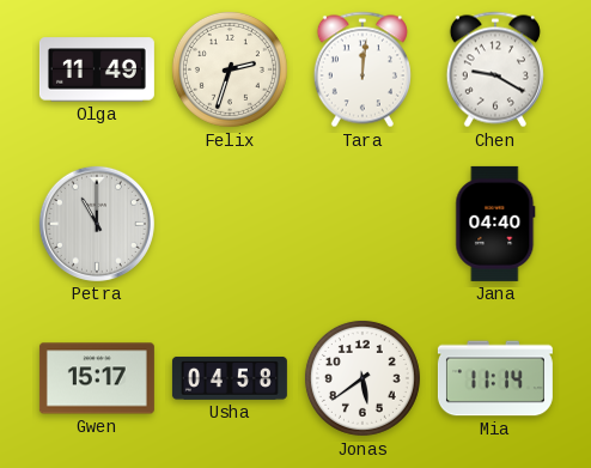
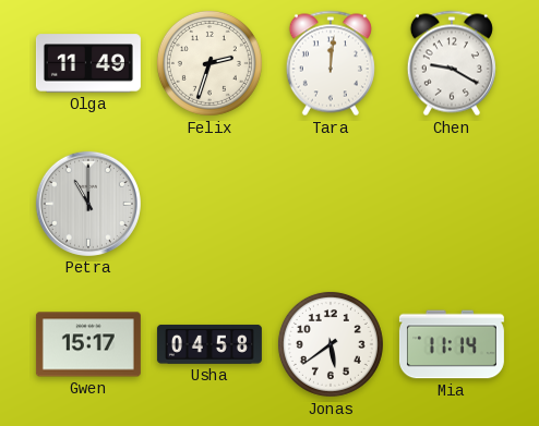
Jana: 04:40 -> none
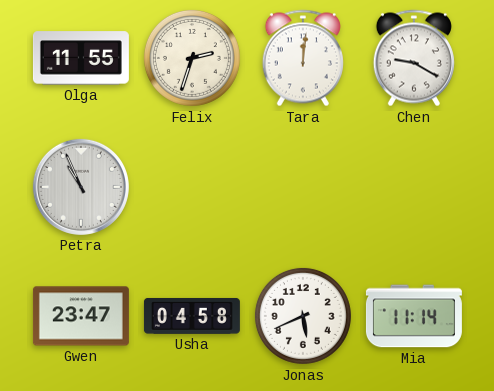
Olga: 11:49 -> 11:55
Petra: 11:00 -> 10:56
Gwen: 15:17 -> 23:47
Jonas: 5:39 -> 5:41
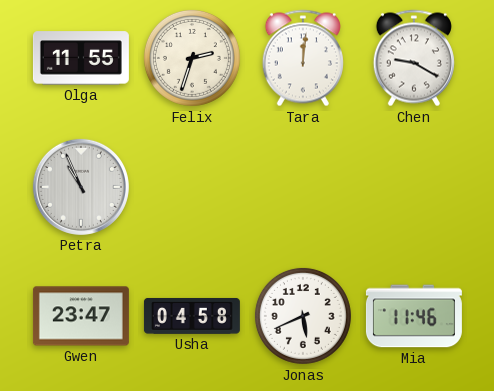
Mia: 11:14 -> 11:46
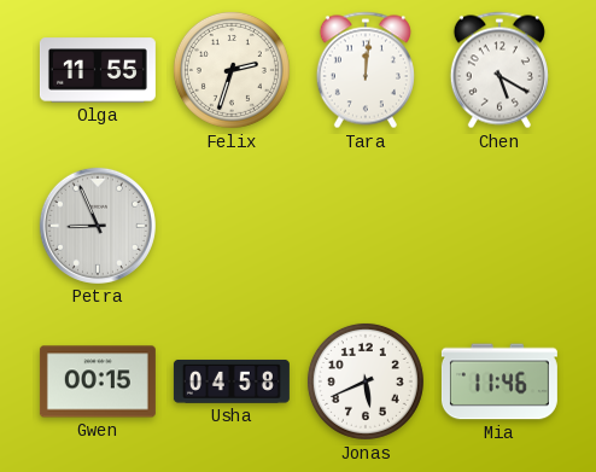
Chen: 9:20 -> 5:20
Petra: 10:56 -> 8:56
Gwen: 23:47 -> 00:15
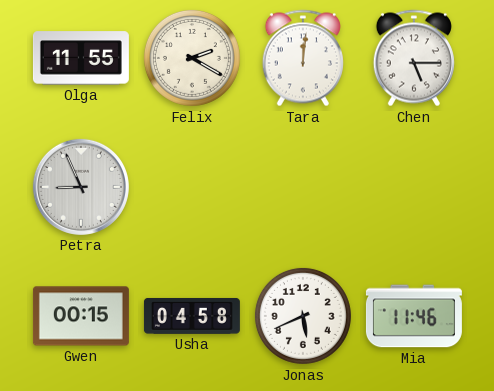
Felix: 2:33 -> 2:20
Chen: 5:20 -> 5:15
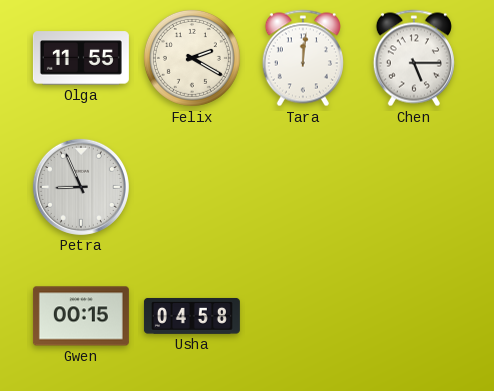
Jonas: 5:41 -> none
Mia: 11:46 -> none
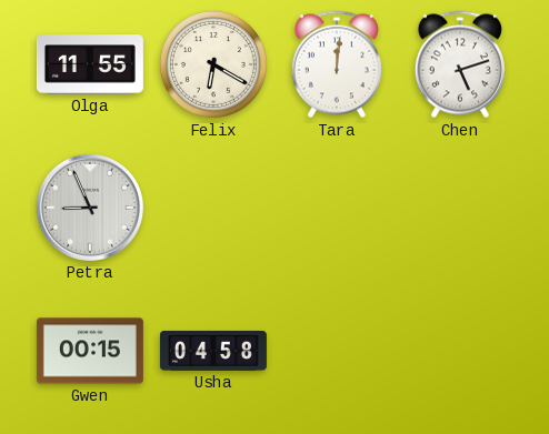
Felix: 2:20 -> 6:20
Chen: 5:15 -> 5:12
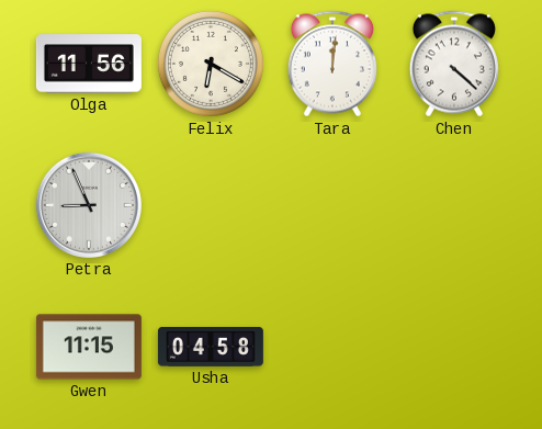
Olga: 11:55 -> 11:56
Chen: 5:12 -> 4:22
Gwen: 00:15 -> 11:15
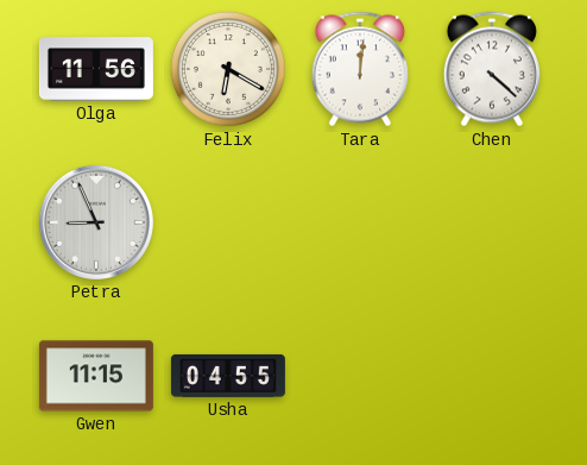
Usha: 04:58 -> 04:55
